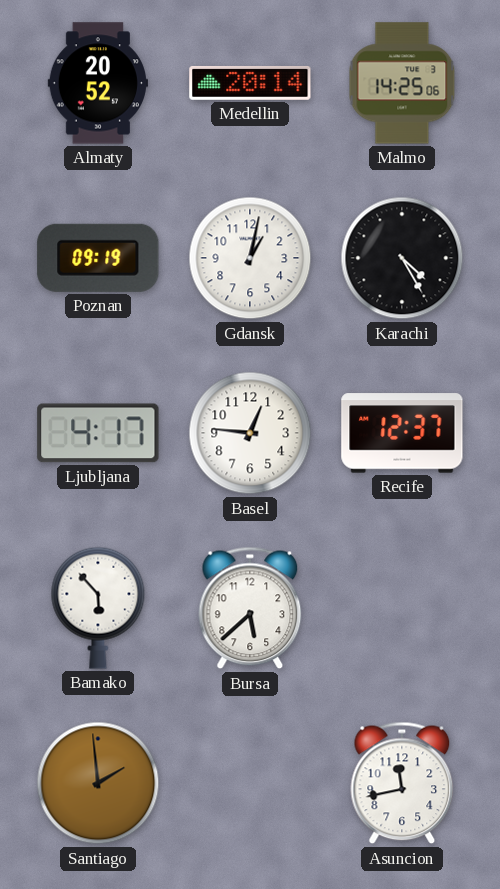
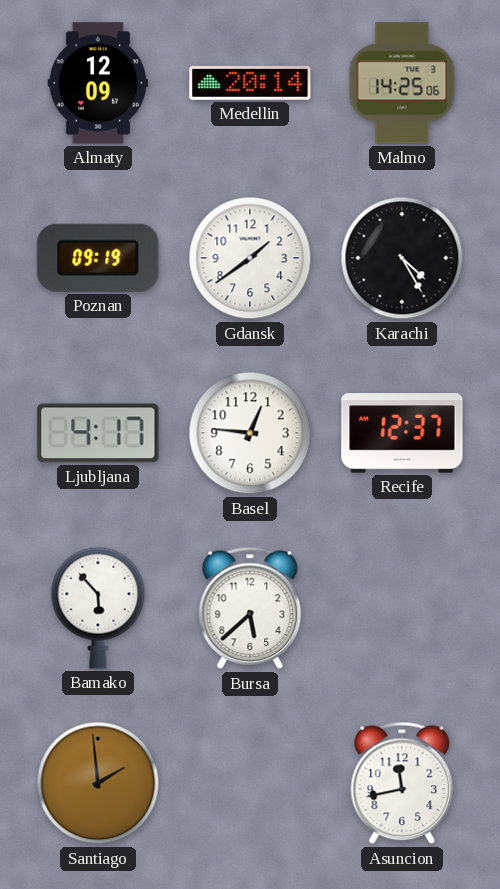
Almaty: 20:52 -> 12:09
Gdansk: 1:02 -> 1:39
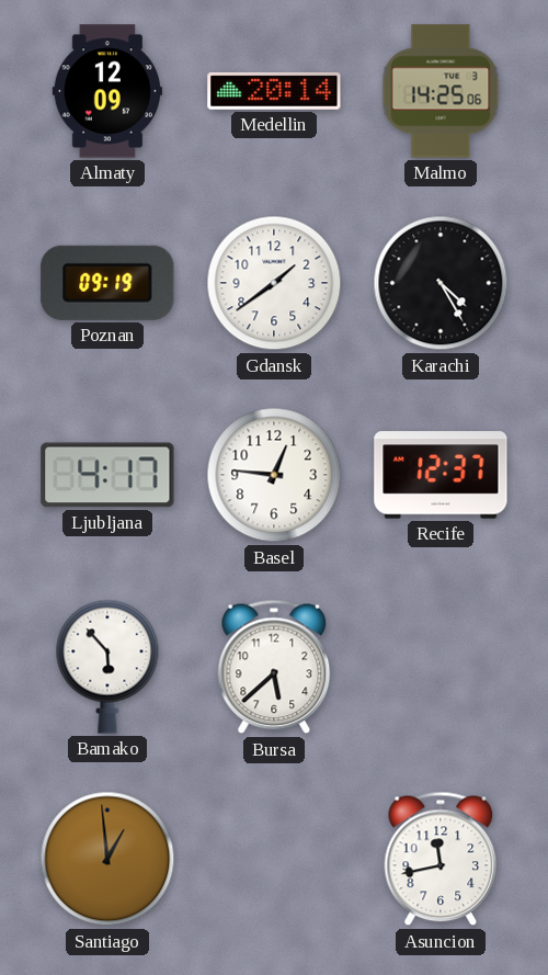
Santiago: 1:59 -> 12:59
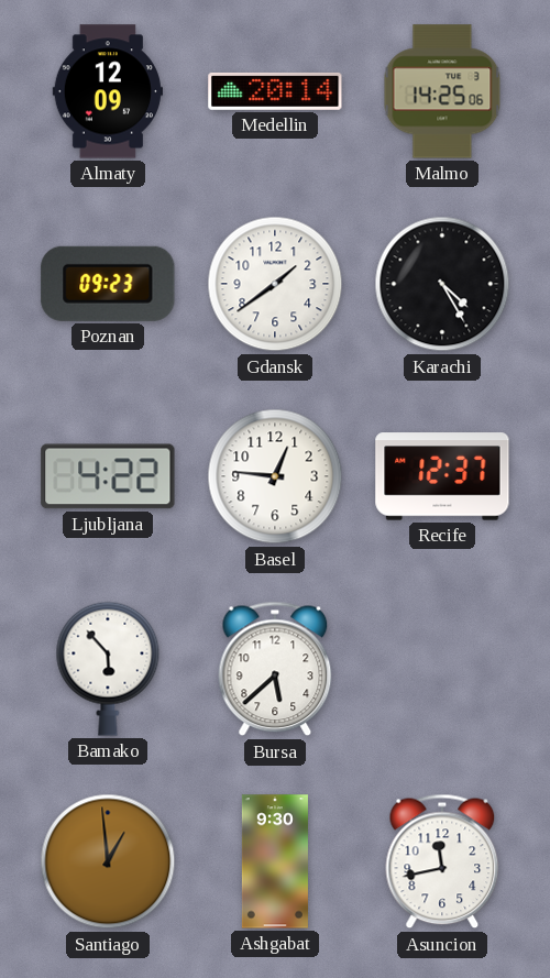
Poznan: 09:19 -> 09:23
Ljubljana: 4:17 -> 4:22
Ashgabat: none -> 9:30
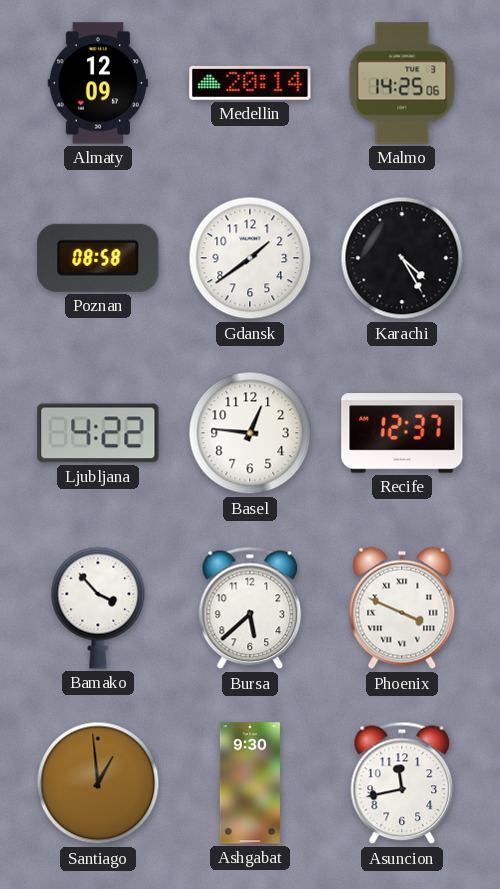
Poznan: 09:23 -> 08:58
Bamako: 5:53 -> 3:53
Phoenix: none -> 3:49
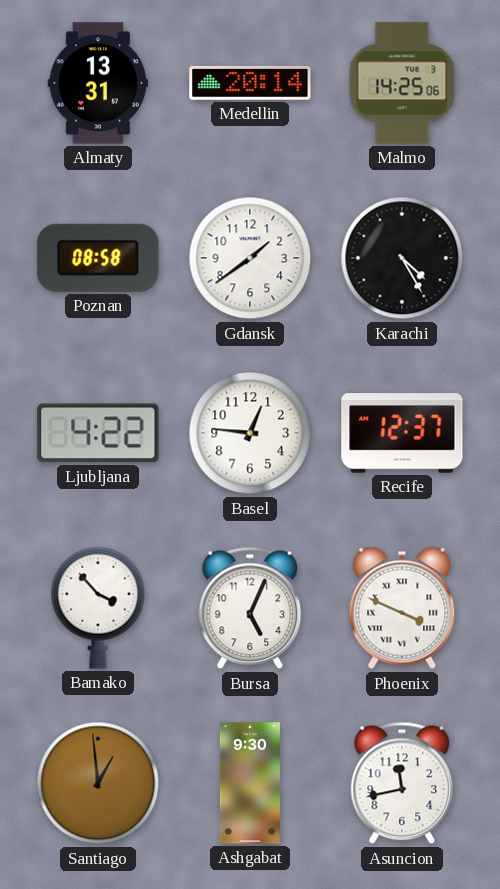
Almaty: 12:09 -> 13:31
Bursa: 5:38 -> 5:04
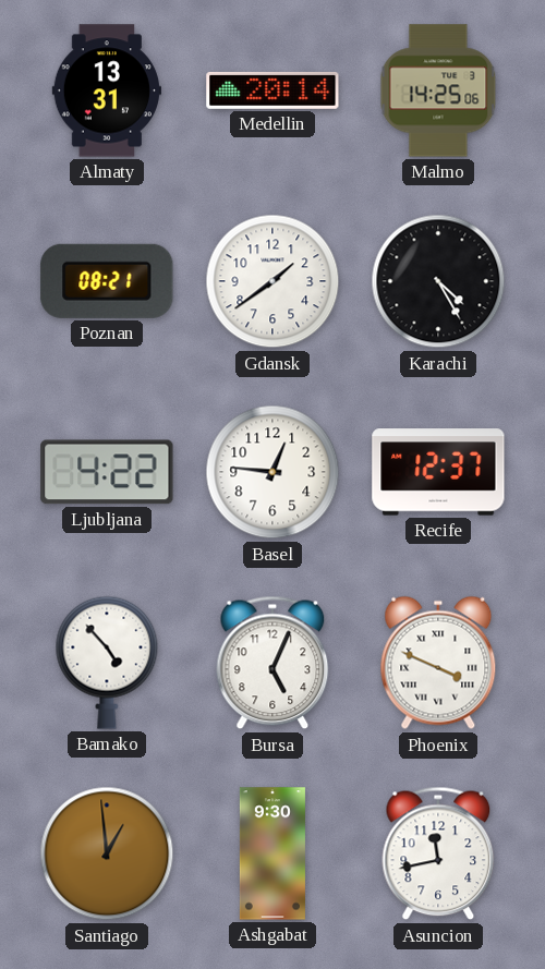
Poznan: 08:58 -> 08:21
Bamako: 3:53 -> 4:53
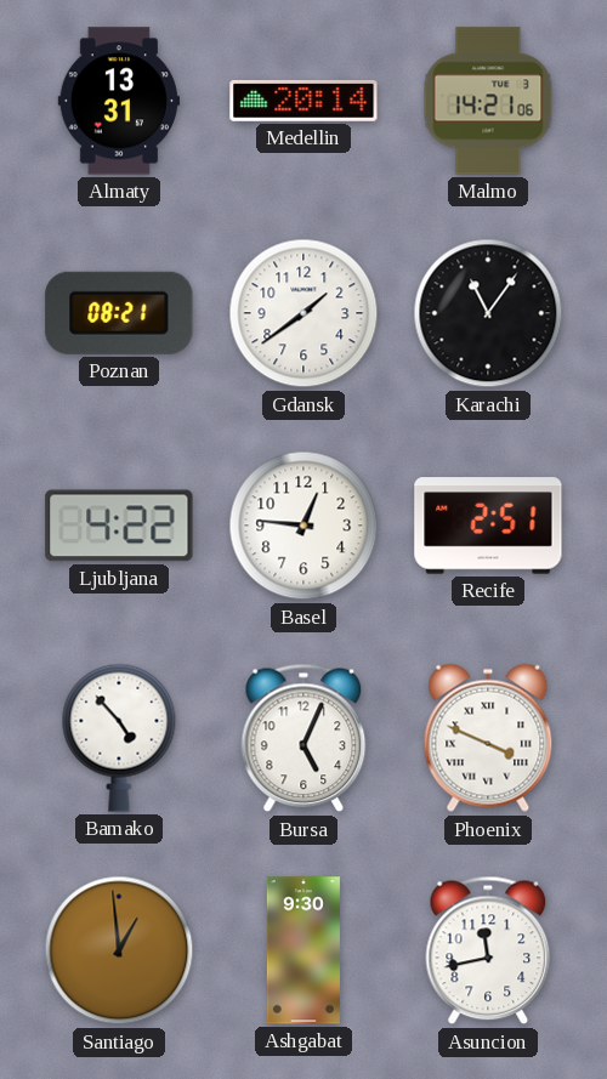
Malmo: 14:25 -> 14:21
Karachi: 4:25 -> 11:06
Recife: 12:37 -> 2:51
